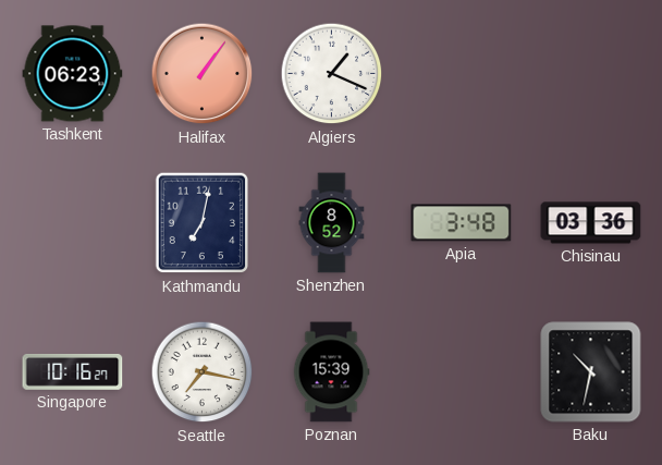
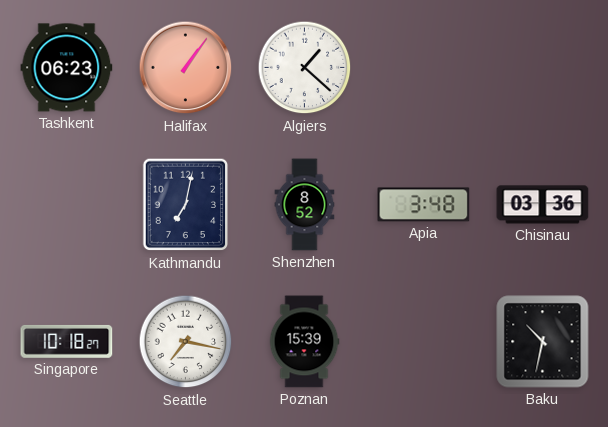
Algiers: 1:19 -> 1:22
Singapore: 10:16 -> 10:18
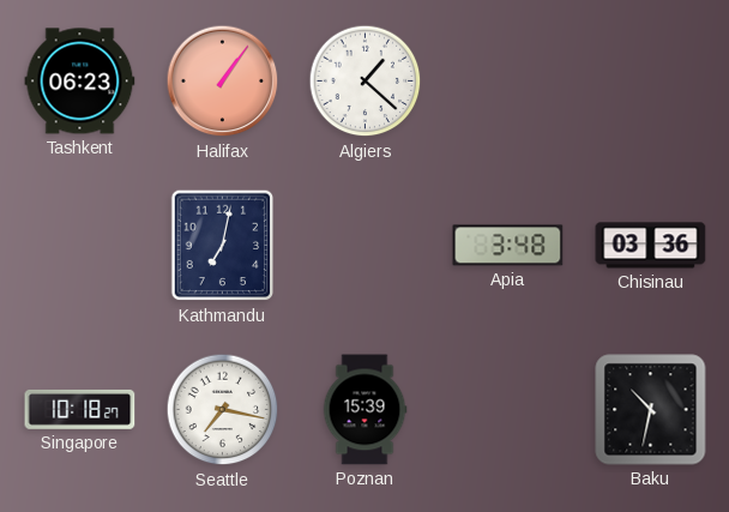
Shenzhen: 8:52 -> none
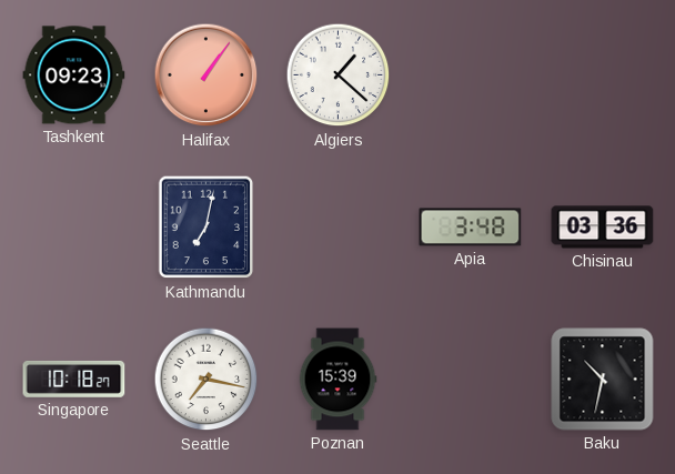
Tashkent: 06:23 -> 09:23
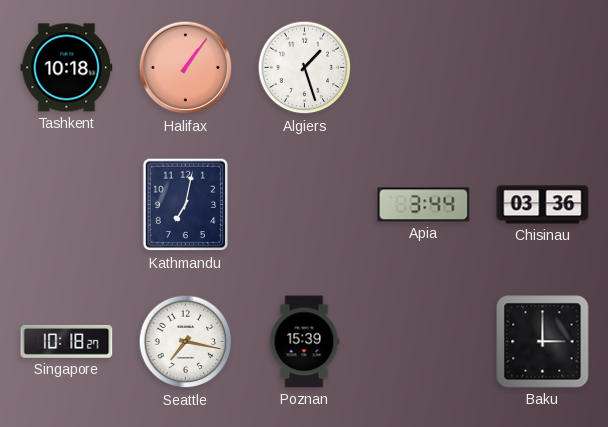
Tashkent: 09:23 -> 10:18
Algiers: 1:22 -> 1:27
Apia: 3:48 -> 3:44
Baku: 10:32 -> 3:00
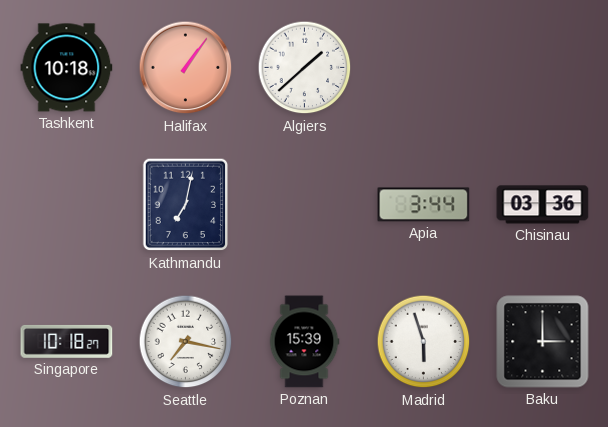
Algiers: 1:27 -> 1:38
Madrid: none -> 5:57
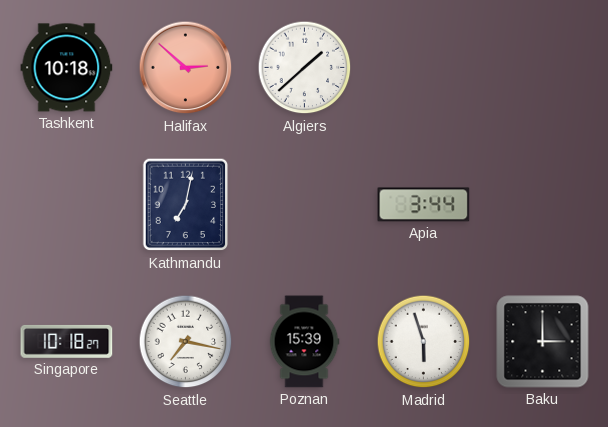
Halifax: 1:06 -> 2:52
Chisinau: 03:36 -> none
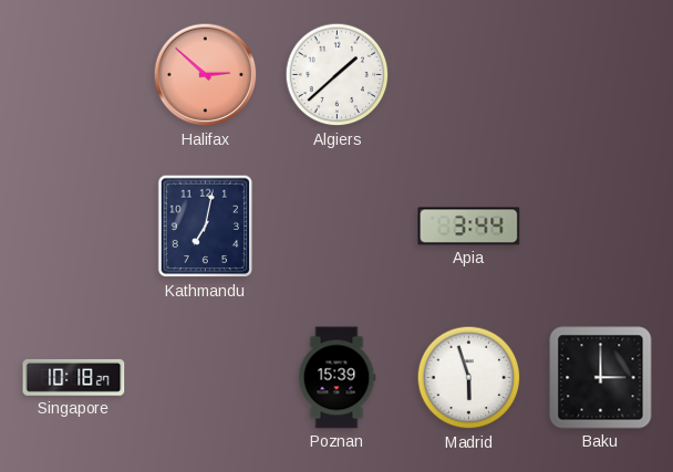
Tashkent: 10:18 -> none
Seattle: 7:17 -> none
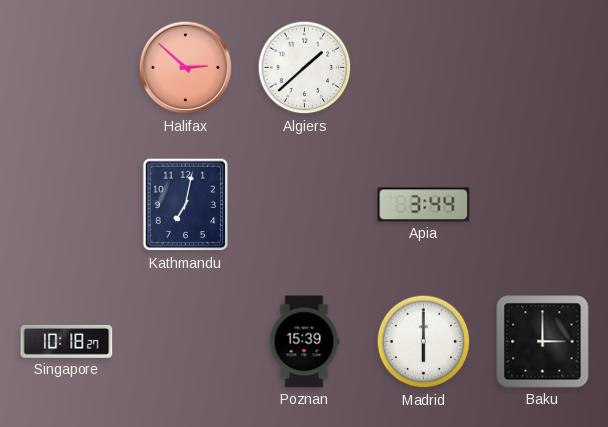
Madrid: 5:57 -> 6:00
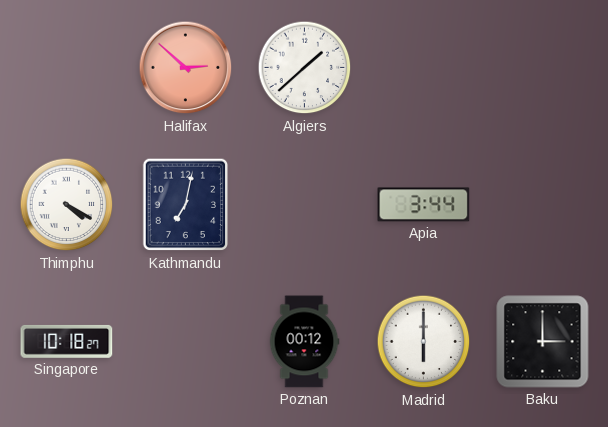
Thimphu: none -> 4:20
Poznan: 15:39 -> 00:12
